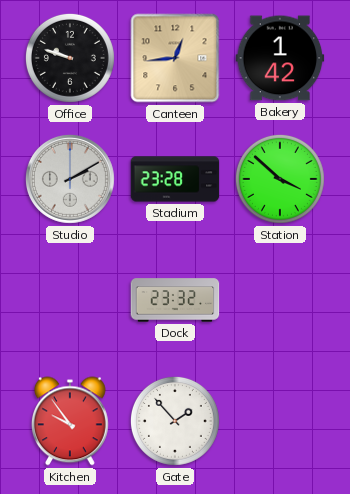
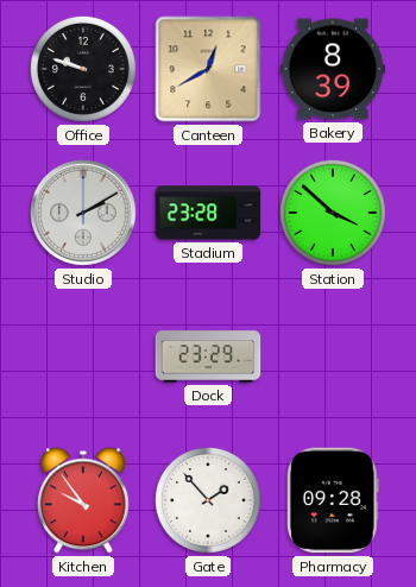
Canteen: 12:44 -> 12:40
Bakery: 1:42 -> 8:39
Dock: 23:32 -> 23:29
Pharmacy: none -> 09:28
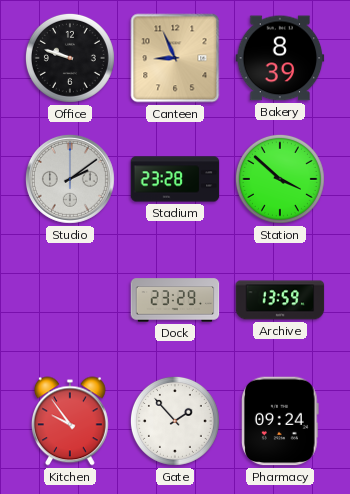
Canteen: 12:40 -> 8:56
Studio: 2:10 -> 2:09
Archive: none -> 13:59
Pharmacy: 09:28 -> 09:24
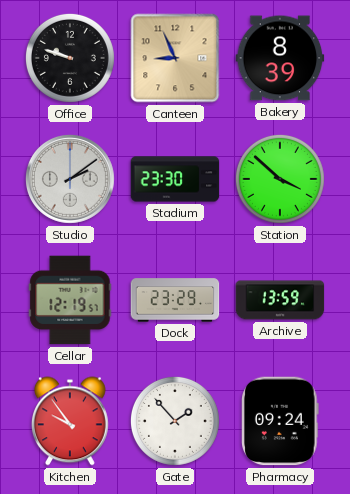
Stadium: 23:28 -> 23:30
Cellar: none -> 12:19
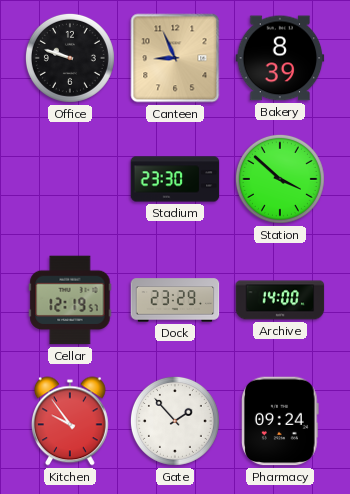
Studio: 2:09 -> none
Archive: 13:59 -> 14:00
